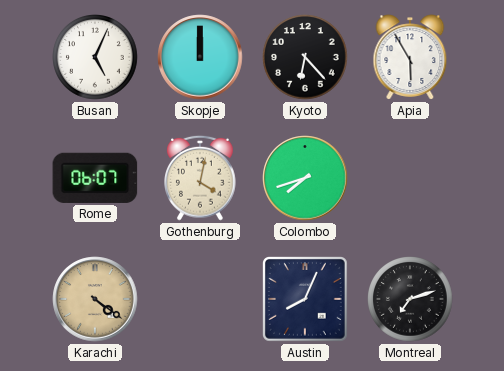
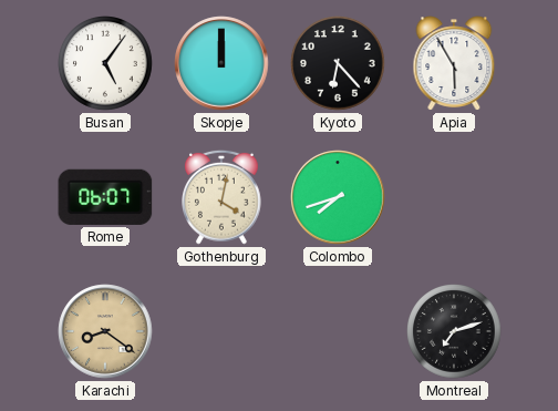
Busan: 5:04 -> 5:06
Karachi: 4:21 -> 8:21
Austin: 8:04 -> none
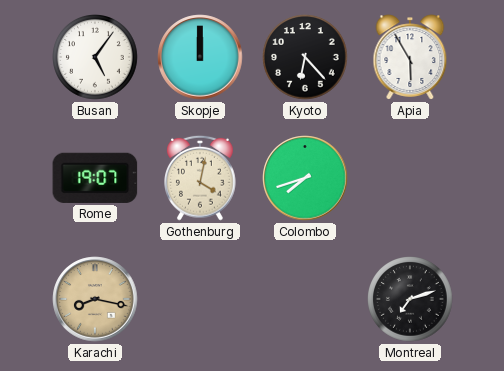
Rome: 06:07 -> 19:07
Karachi: 8:21 -> 8:17
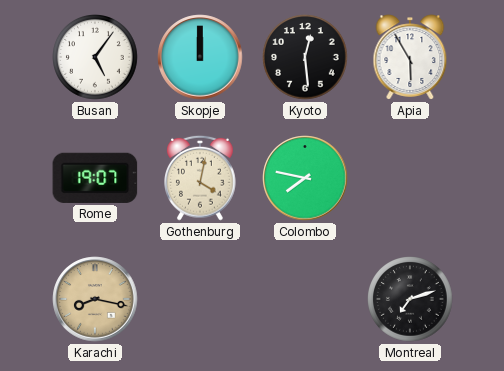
Kyoto: 6:23 -> 12:29
Colombo: 7:42 -> 7:47
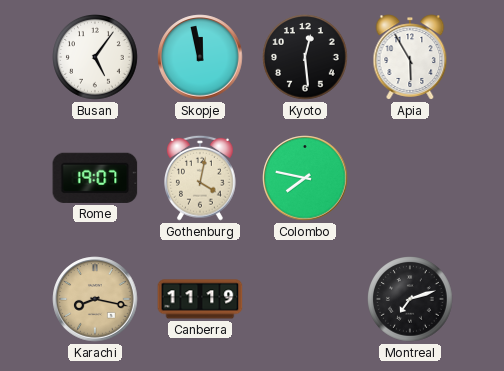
Skopje: 12:00 -> 11:58
Canberra: none -> 11:19
